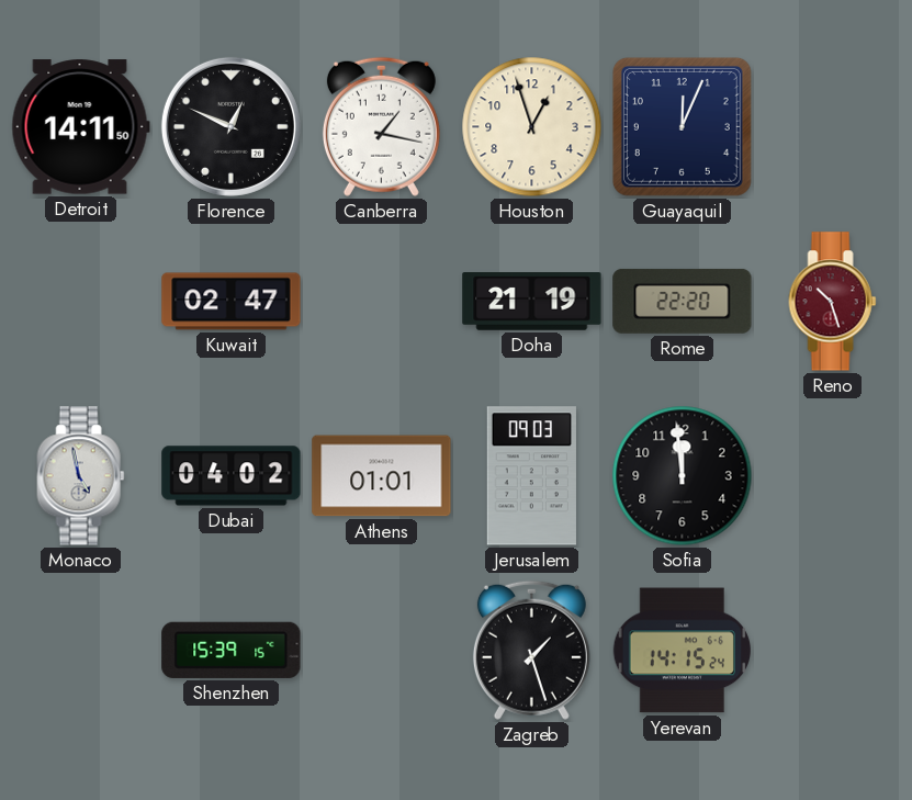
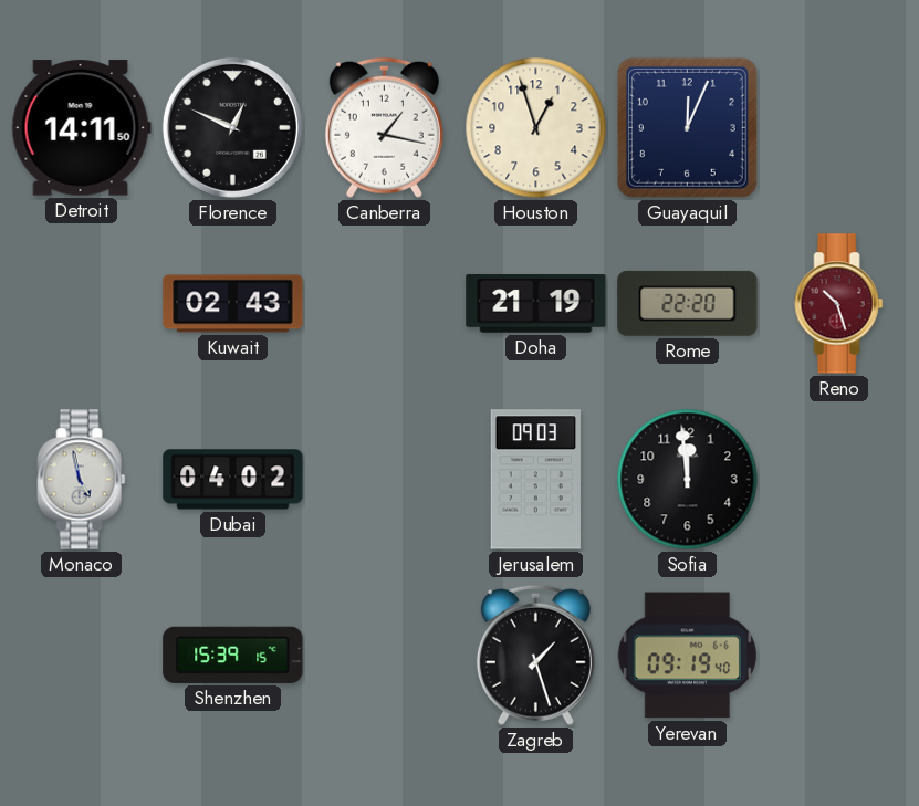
Kuwait: 02:47 -> 02:43
Athens: 01:01 -> none
Yerevan: 14:15 -> 09:19
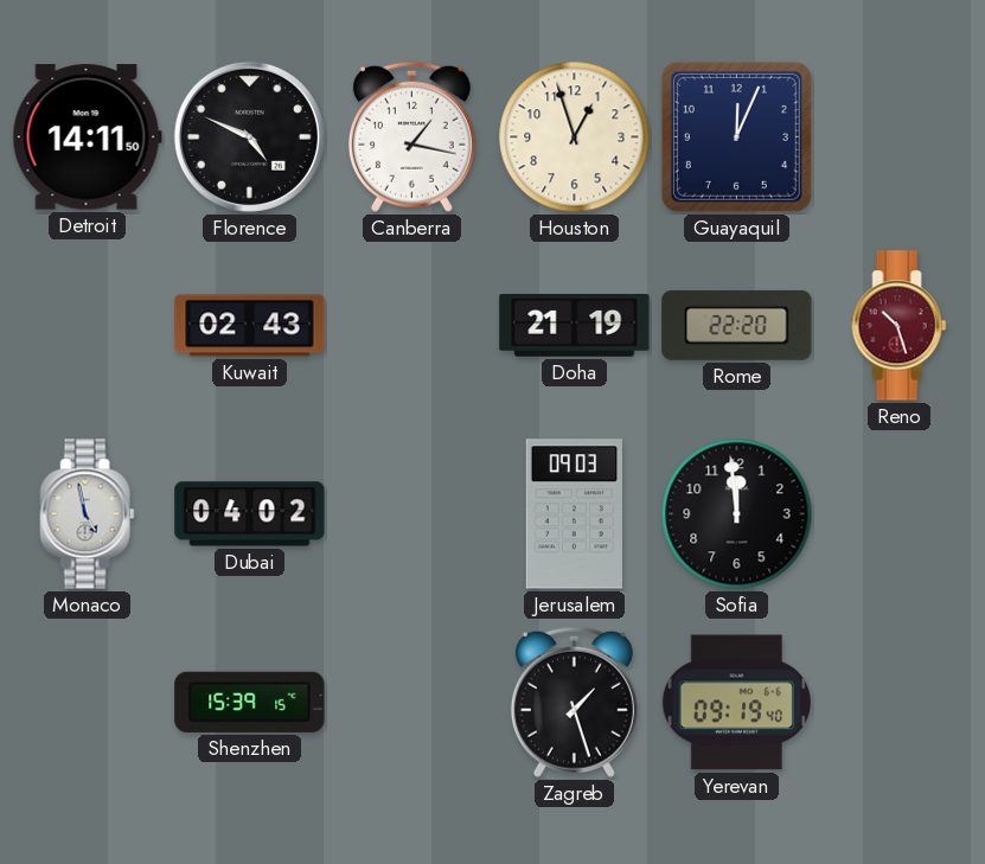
Florence: 12:49 -> 4:49
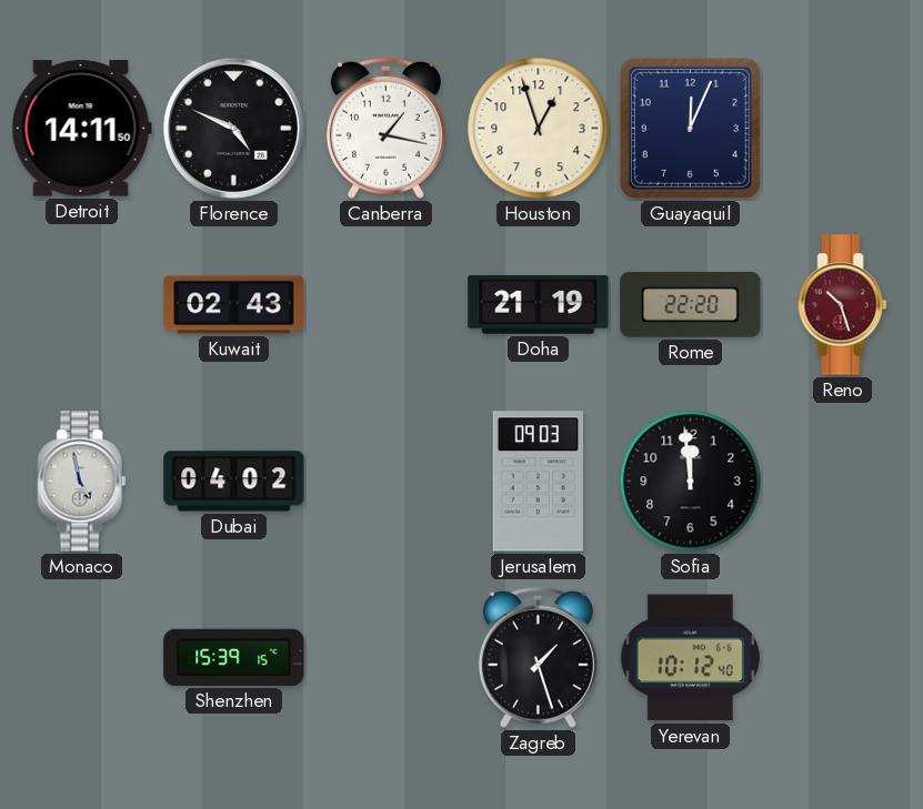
Yerevan: 09:19 -> 10:12
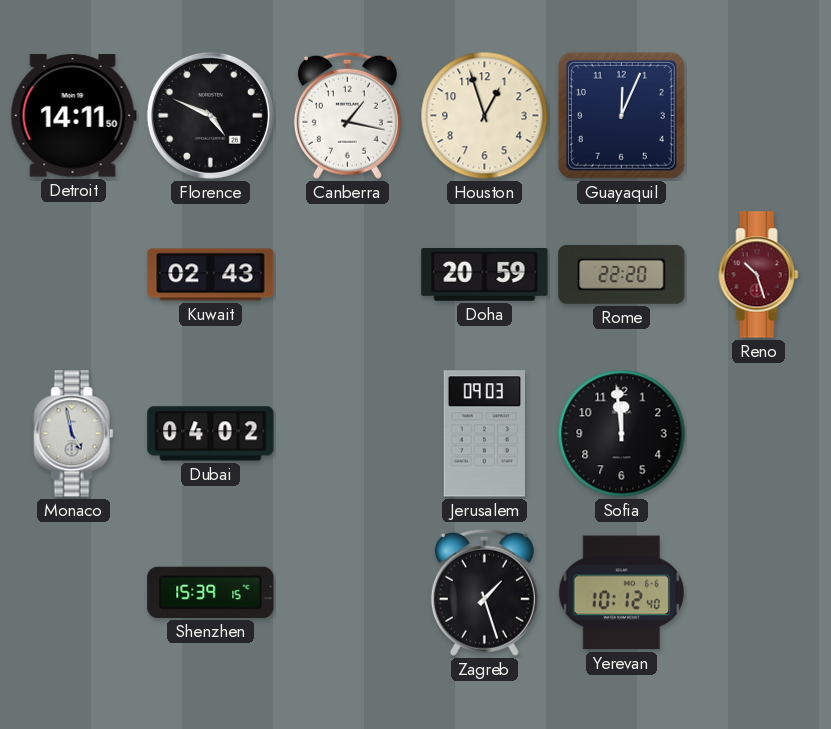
Doha: 21:19 -> 20:59
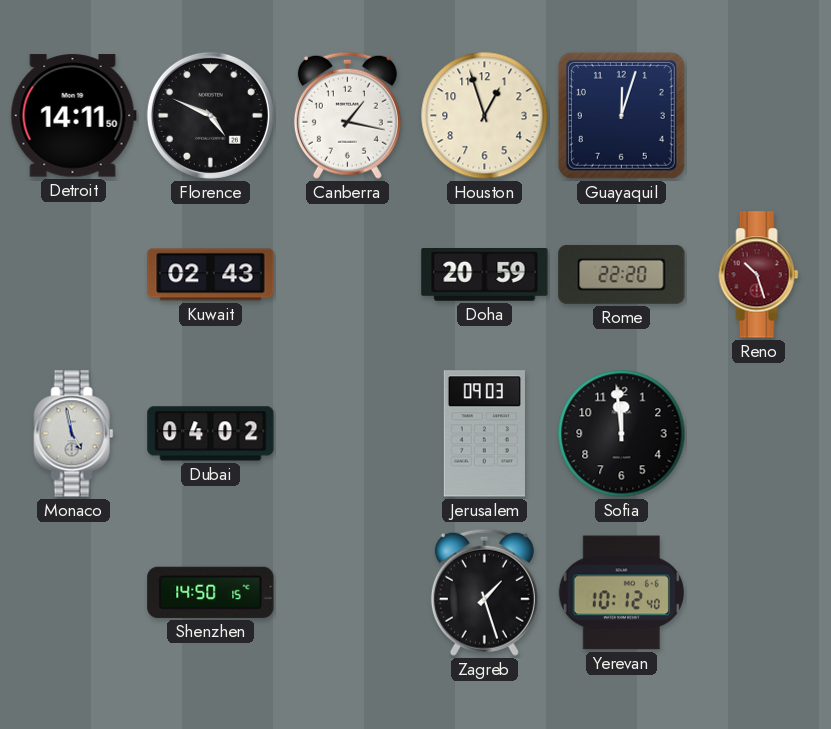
Guayaquil: 12:04 -> 12:03
Shenzhen: 15:39 -> 14:50
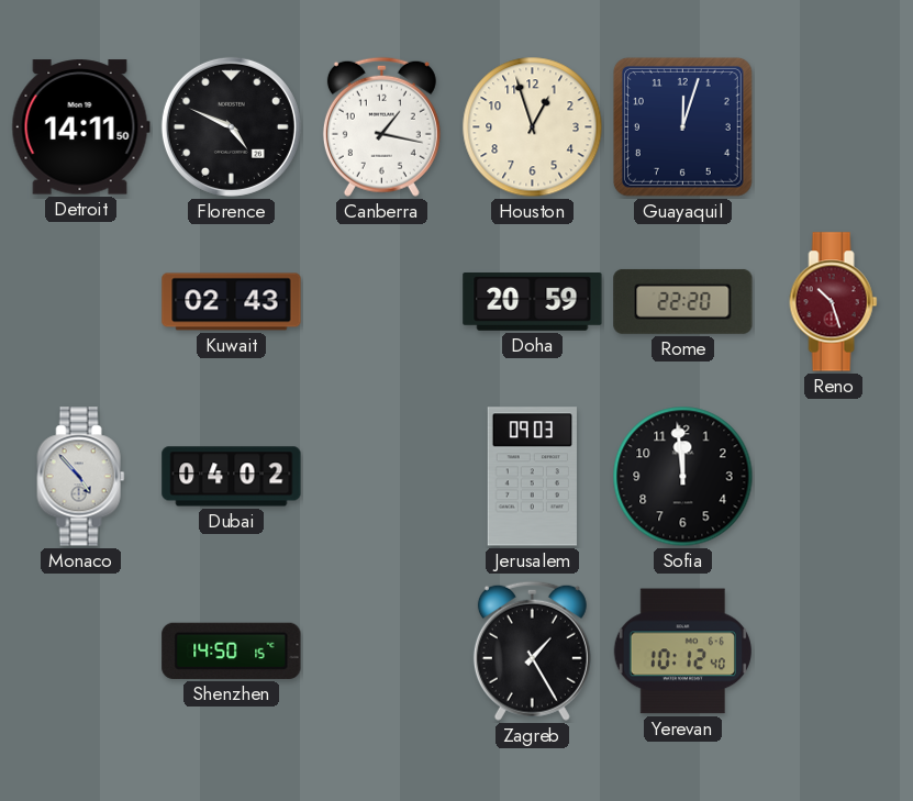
Monaco: 4:58 -> 4:53
Zagreb: 1:27 -> 1:25
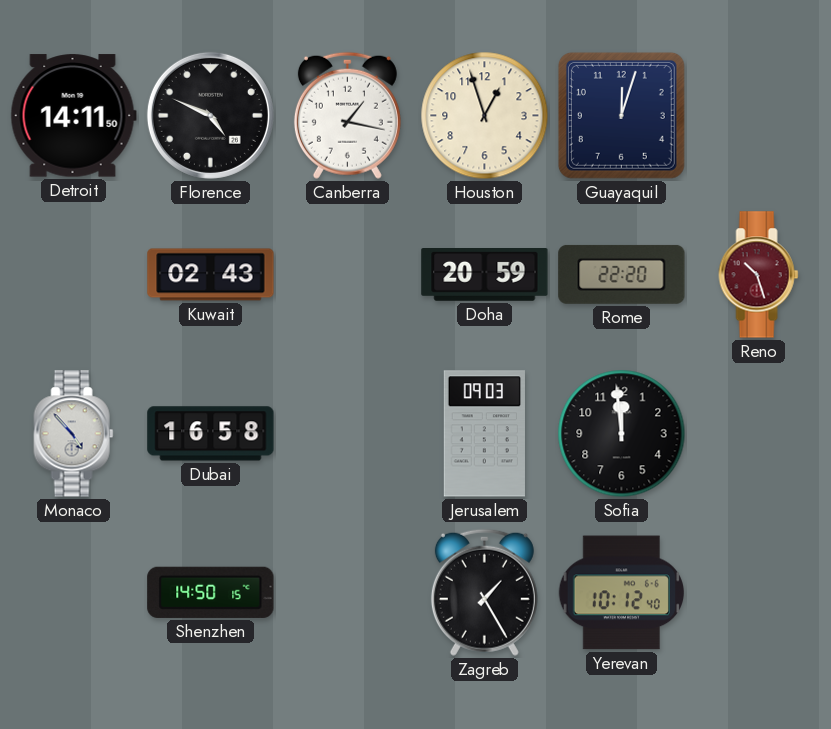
Dubai: 04:02 -> 16:58
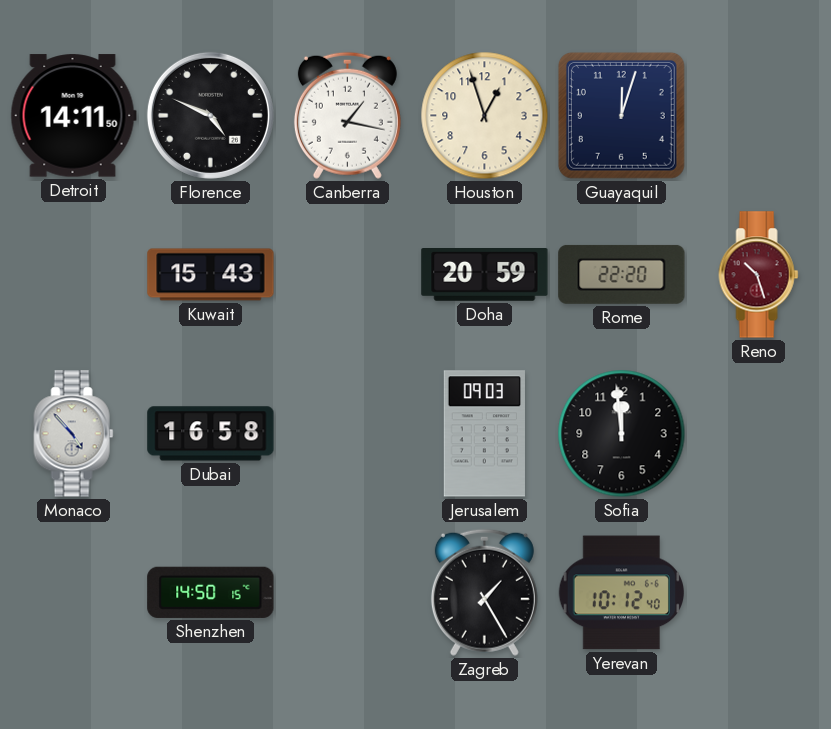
Kuwait: 02:43 -> 15:43
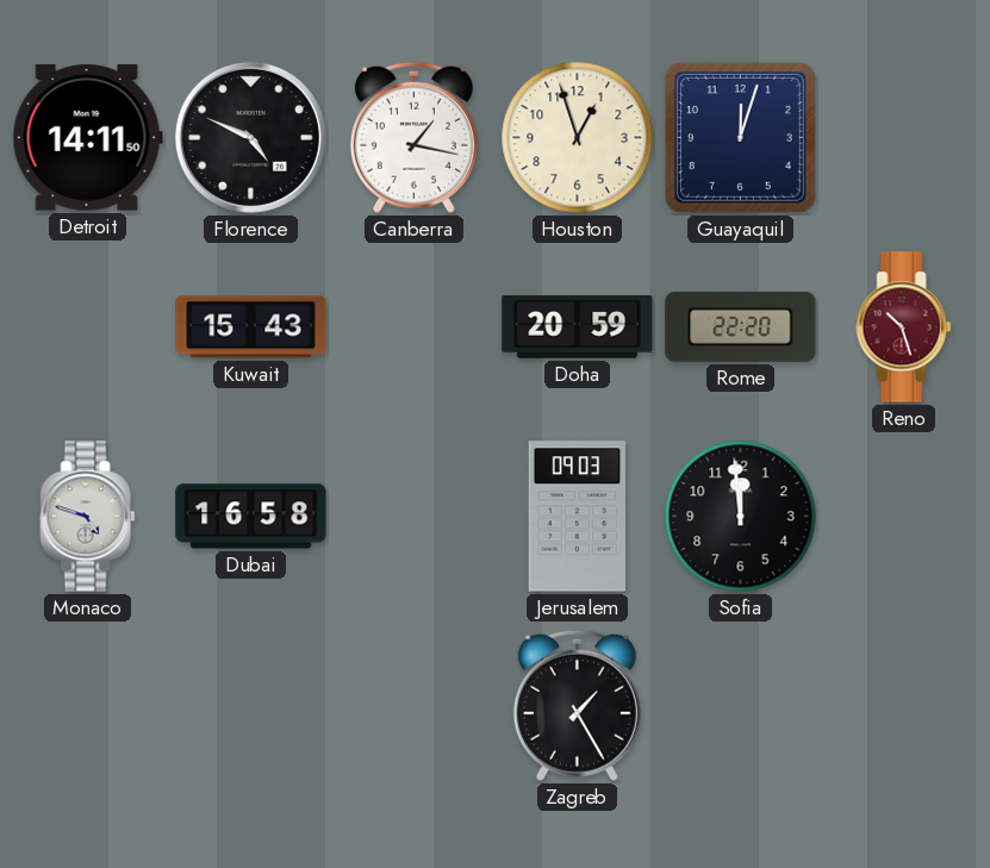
Monaco: 4:53 -> 4:48
Shenzhen: 14:50 -> none
Yerevan: 10:12 -> none
